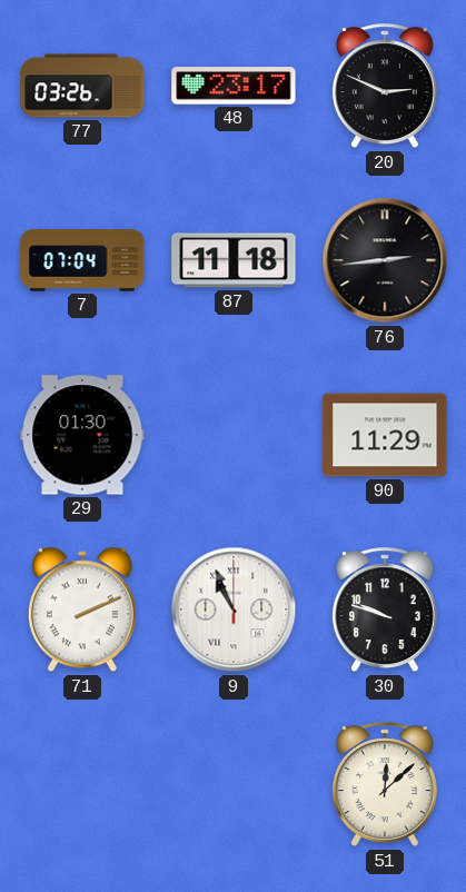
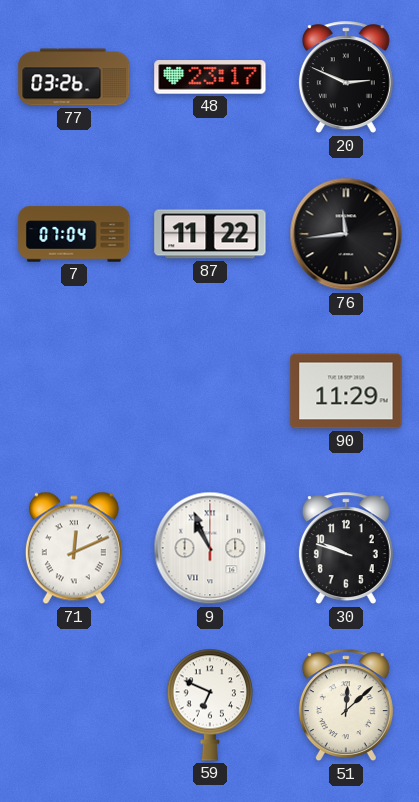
87: 11:18 -> 11:22
76: 2:44 -> 11:44
29: 01:30 -> none
71: 2:11 -> 12:11
59: none -> 6:49
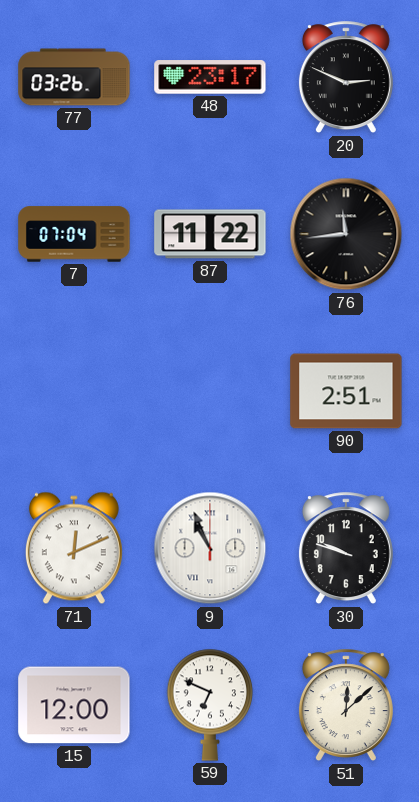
90: 11:29 -> 2:51
15: none -> 12:00
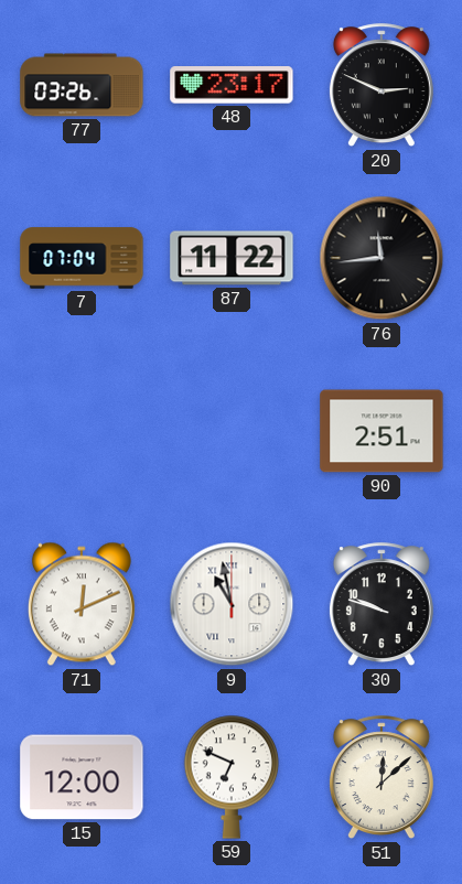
9: 10:56 -> 10:58
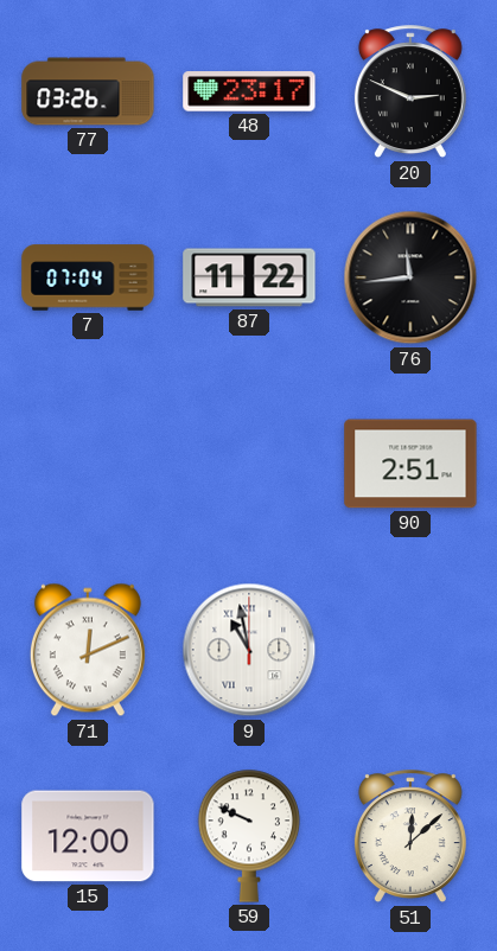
30: 9:48 -> none
59: 6:49 -> 9:49
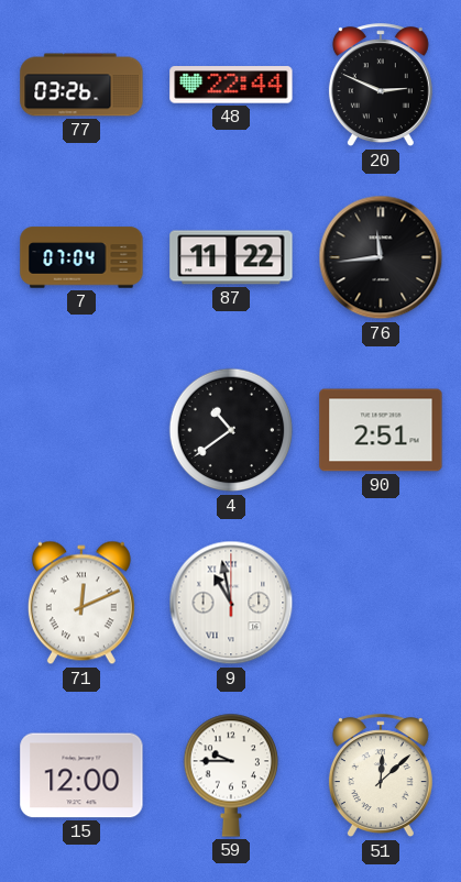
48: 23:17 -> 22:44
4: none -> 10:39
59: 9:49 -> 9:45
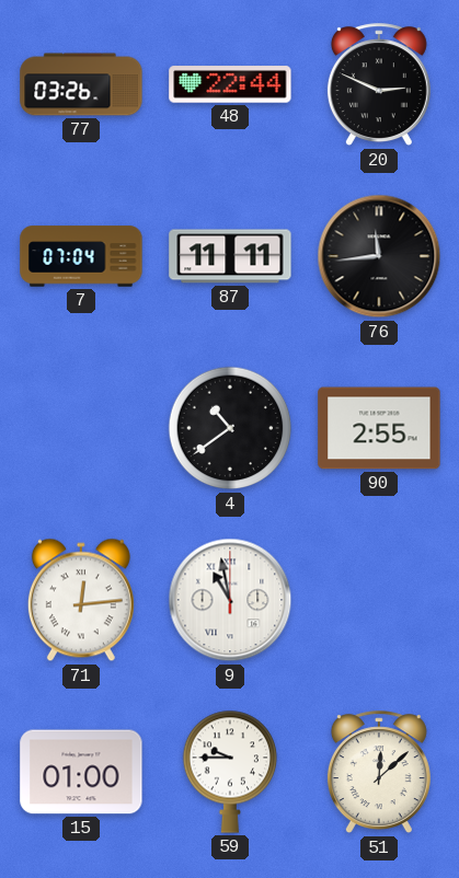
87: 11:22 -> 11:11
90: 2:51 -> 2:55
71: 12:11 -> 12:14
15: 12:00 -> 01:00
